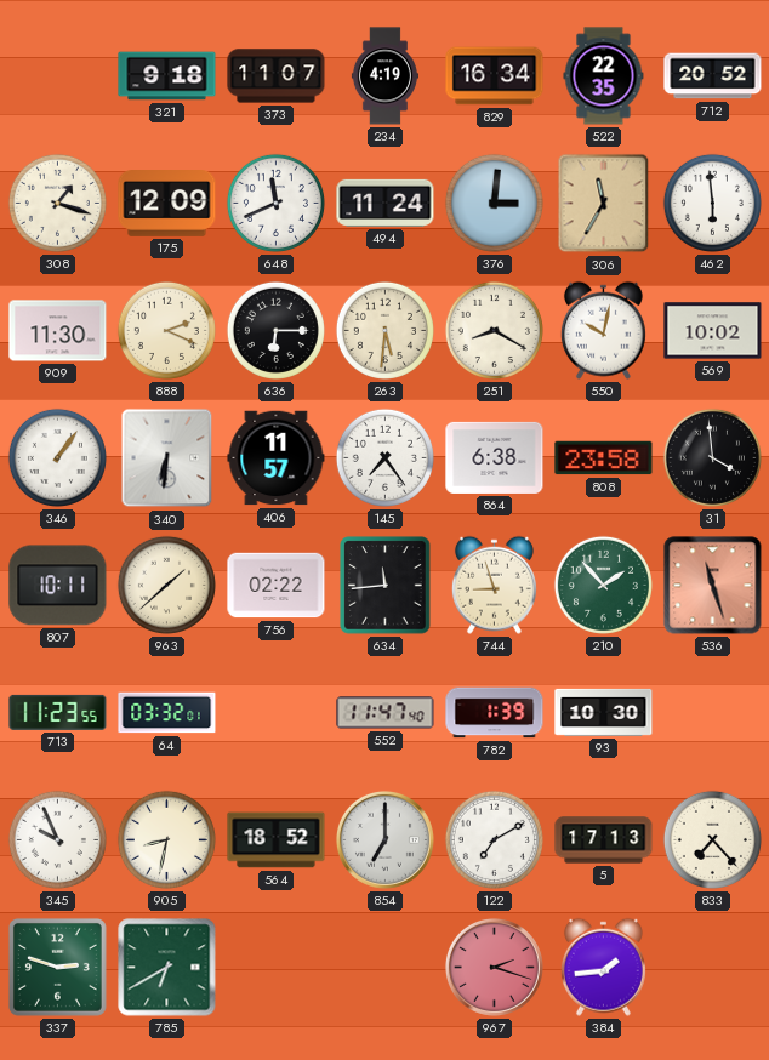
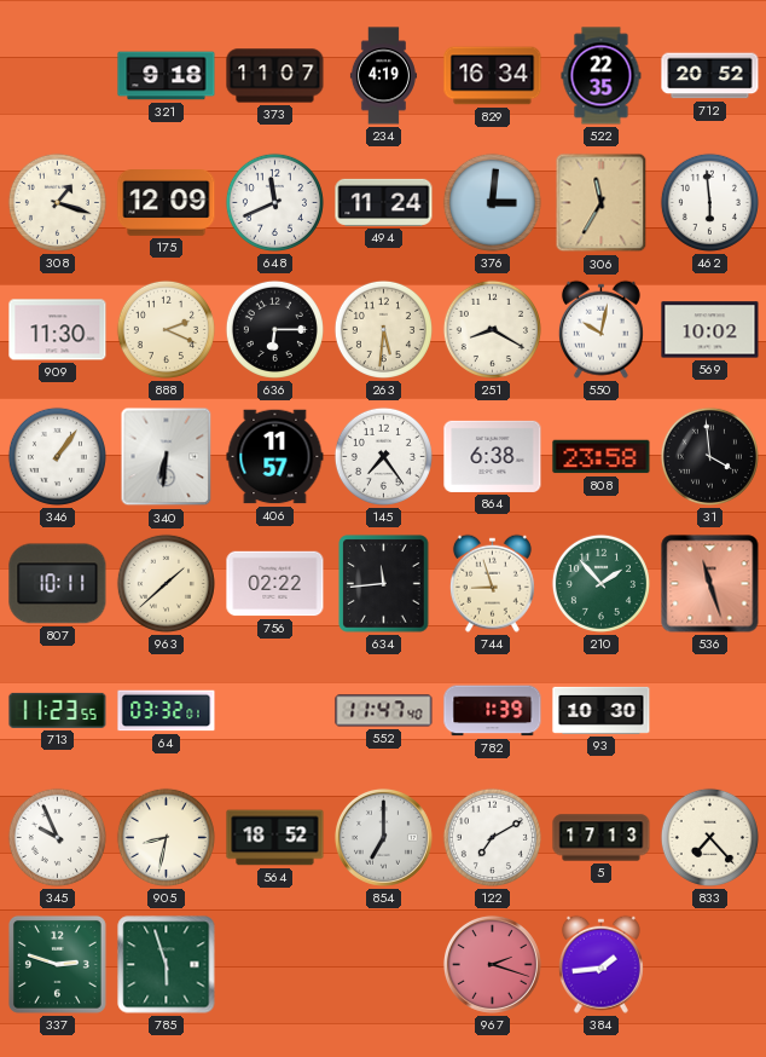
785: 6:40 -> 5:57
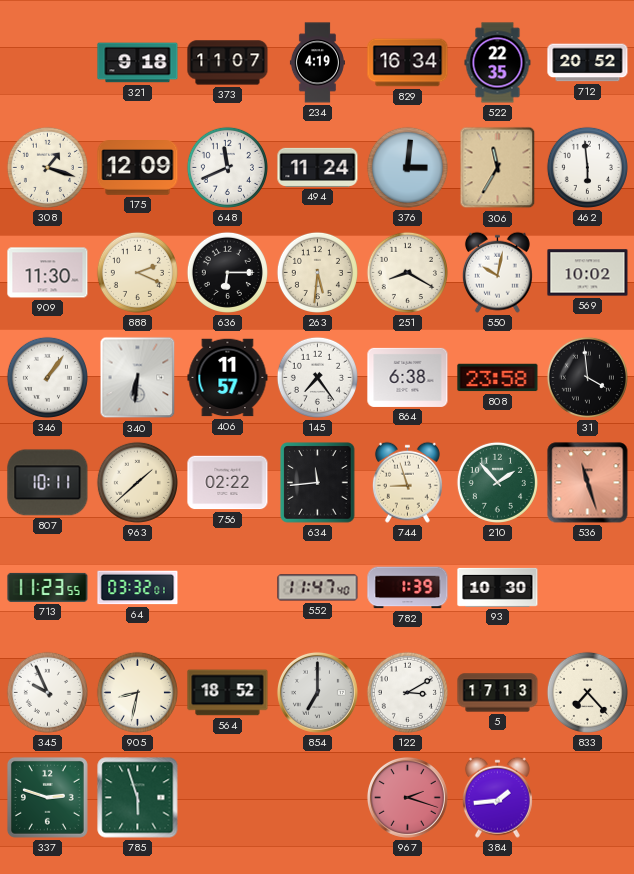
122: 7:10 -> 3:10
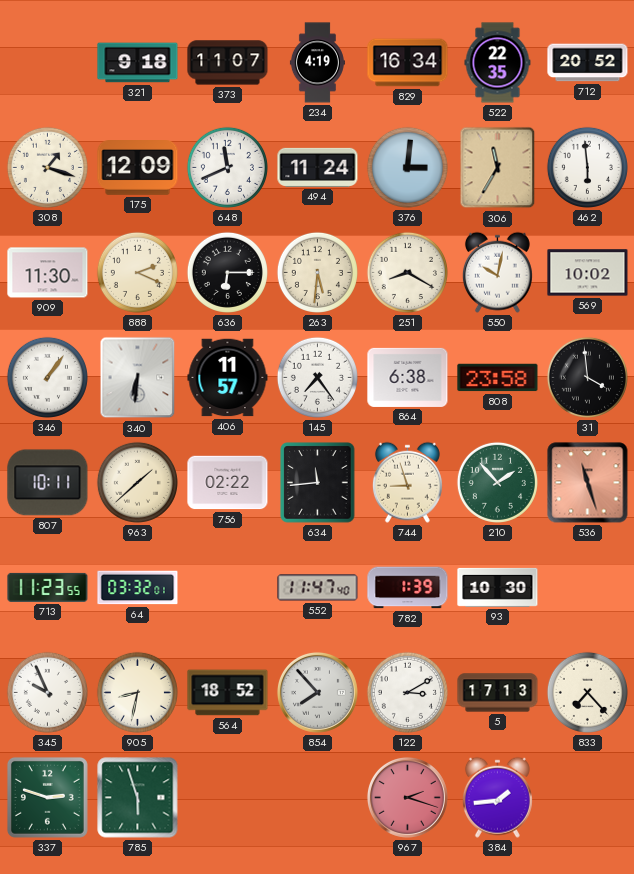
854: 7:00 -> 7:53
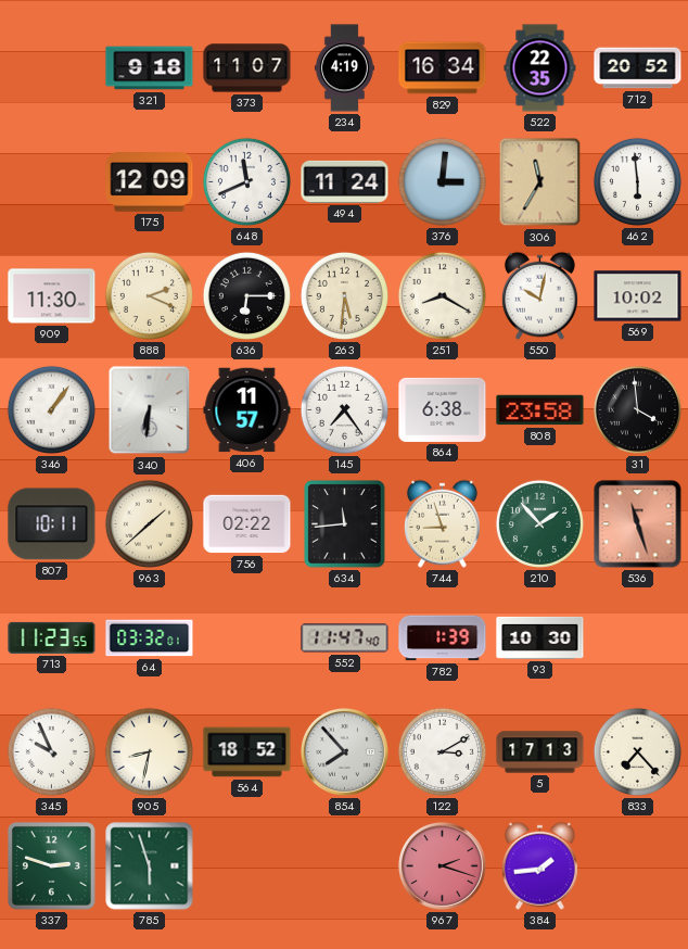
308: 1:18 -> none
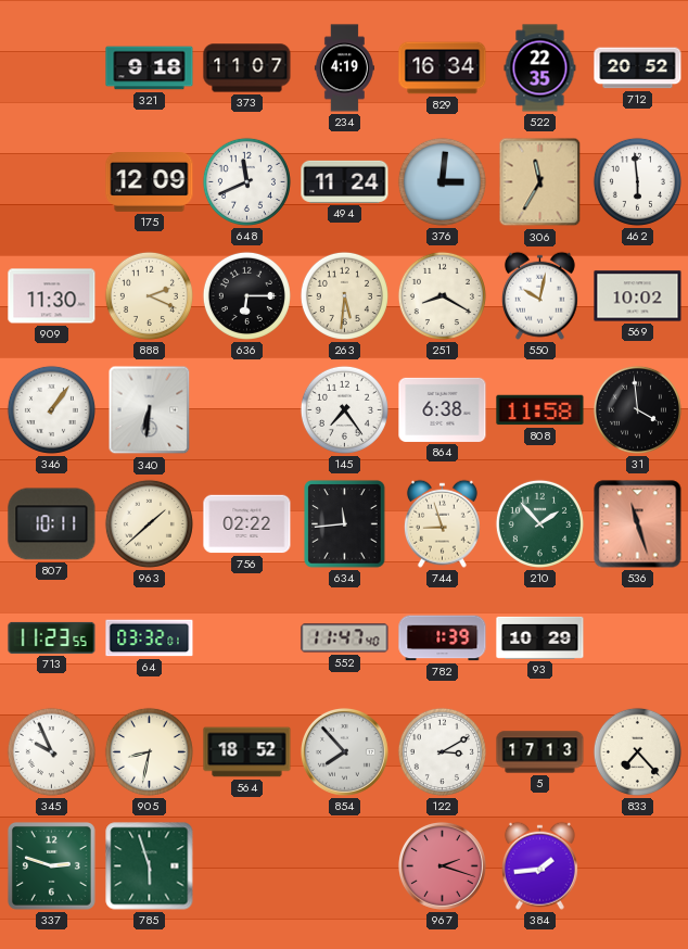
406: 11:57 -> none
808: 23:58 -> 11:58
93: 10:30 -> 10:29
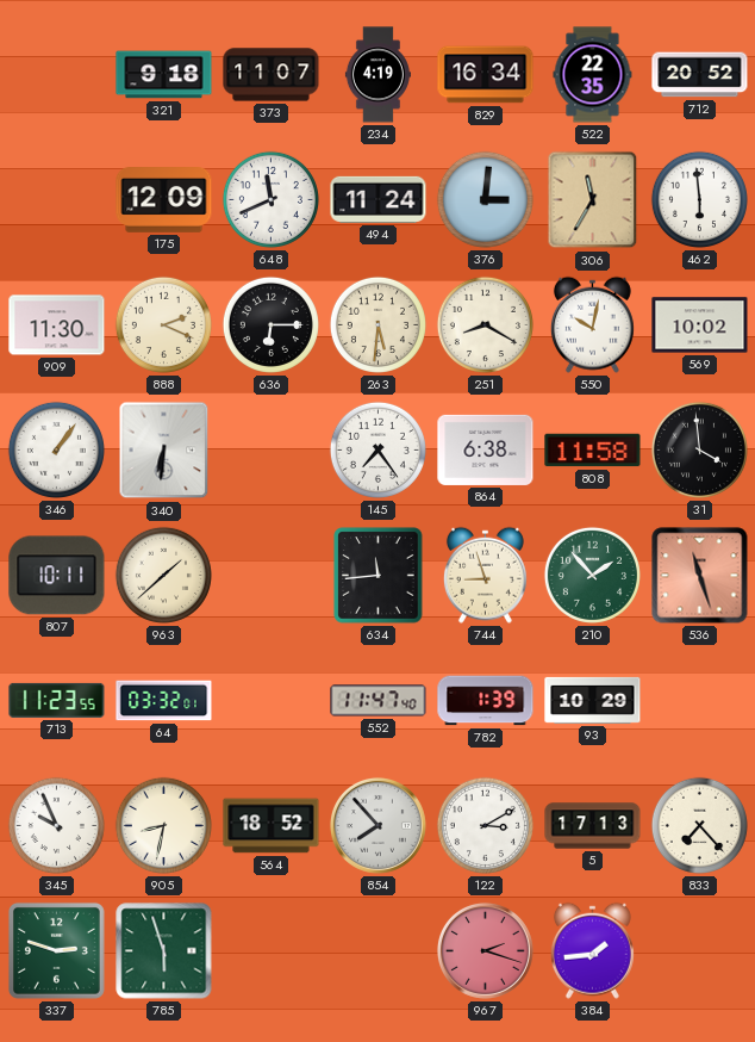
756: 02:22 -> none
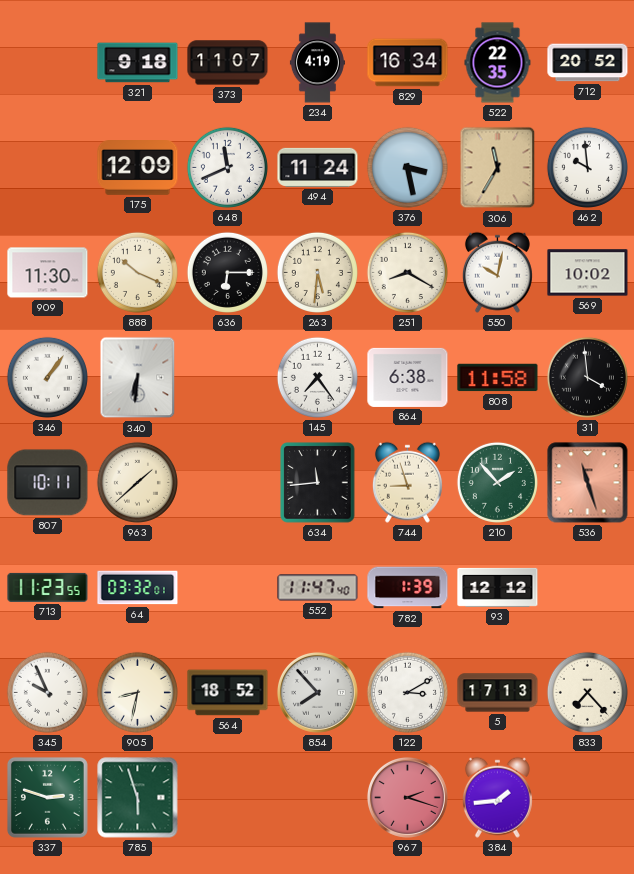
376: 3:01 -> 3:28
462: 5:59 -> 9:59
888: 2:19 -> 10:19
93: 10:29 -> 12:12
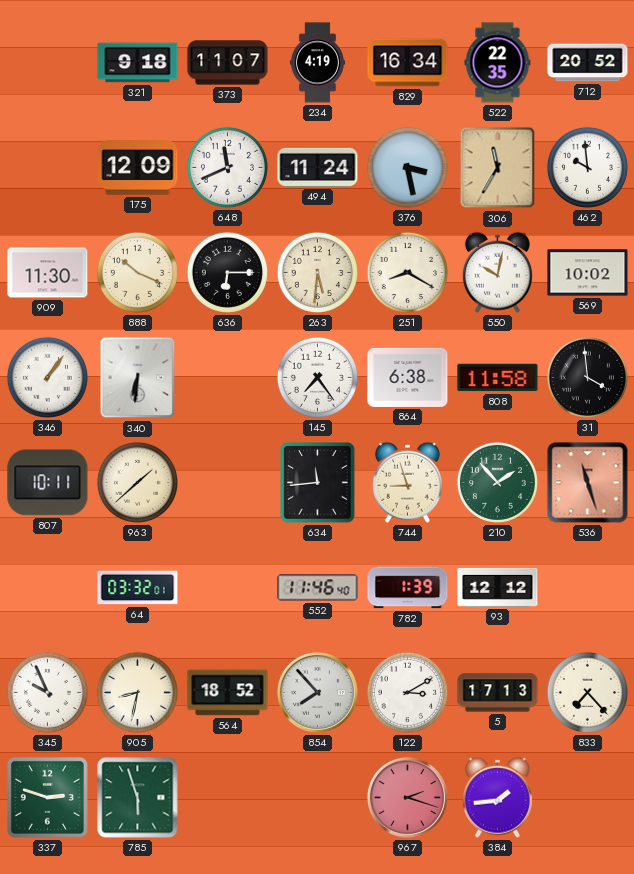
713: 11:23 -> none
552: 11:47 -> 11:46
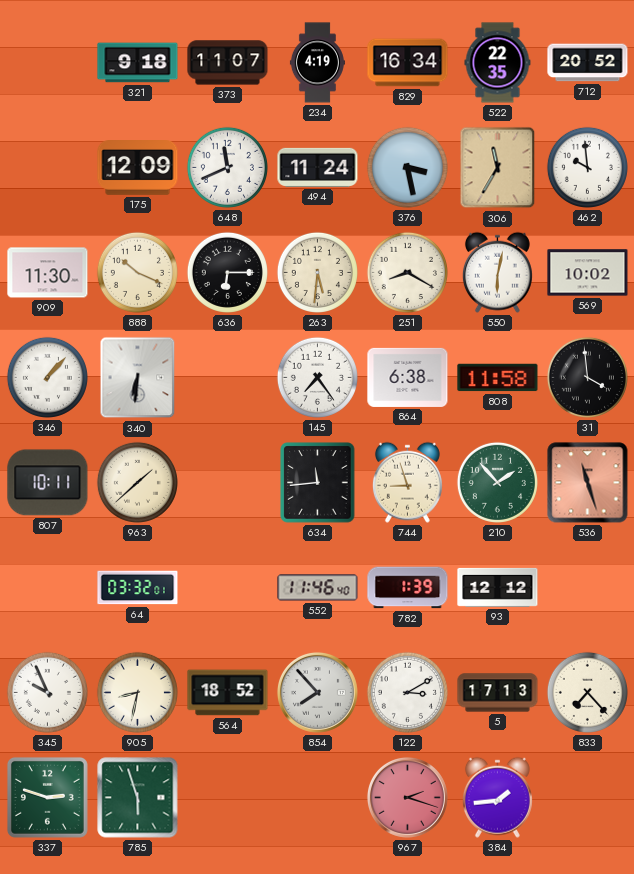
550: 10:02 -> 6:02
346: 1:06 -> 1:07
